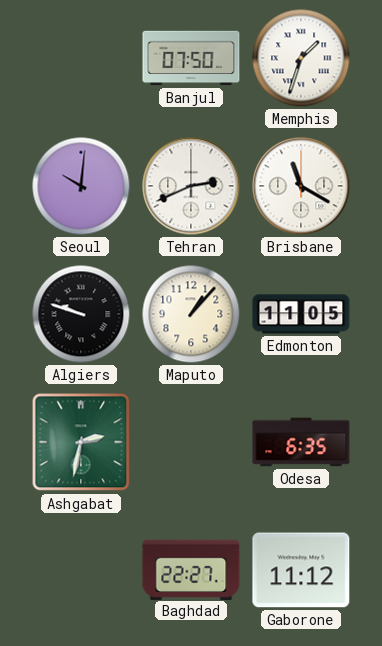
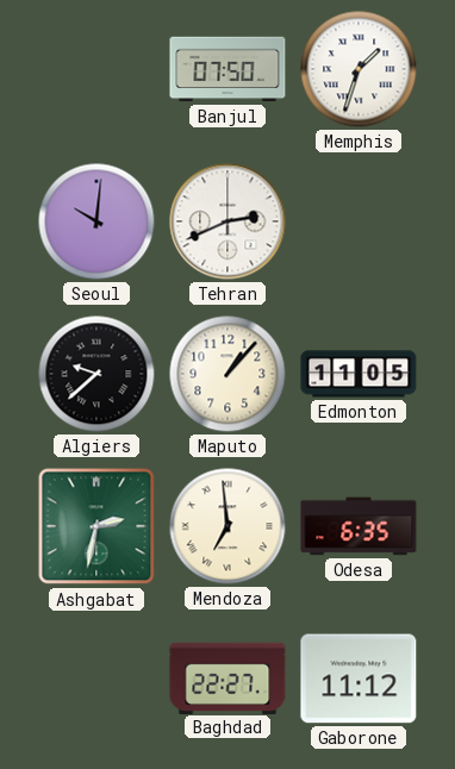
Brisbane: 11:20 -> none
Algiers: 9:48 -> 9:38
Mendoza: none -> 6:59
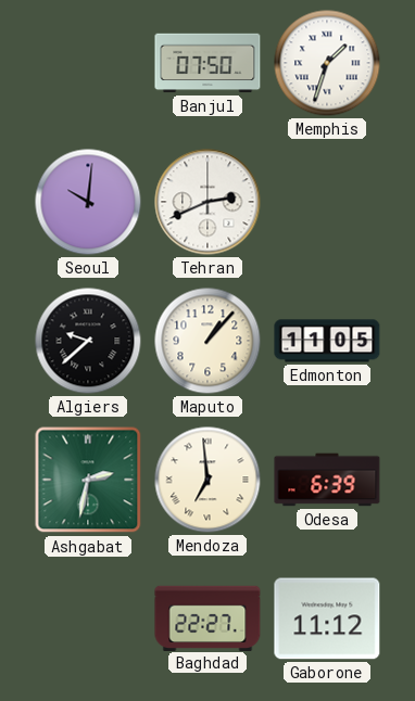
Odesa: 6:35 -> 6:39
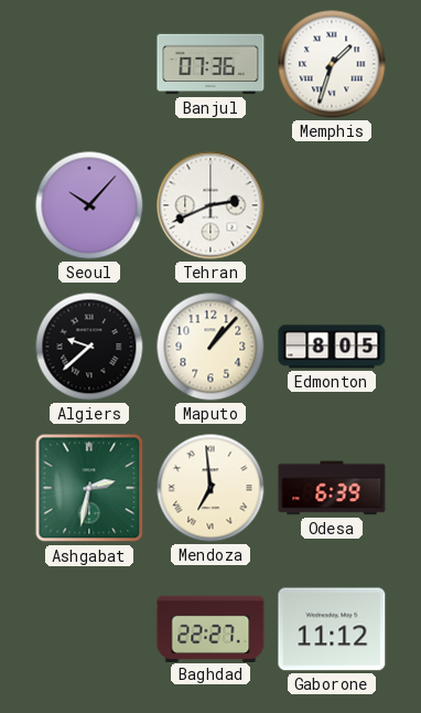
Banjul: 07:50 -> 07:36
Seoul: 10:01 -> 10:07
Edmonton: 11:05 -> 8:05
